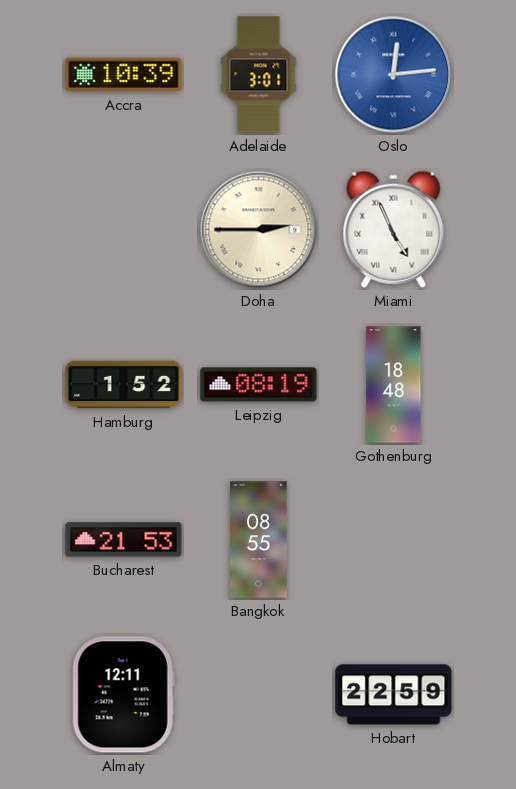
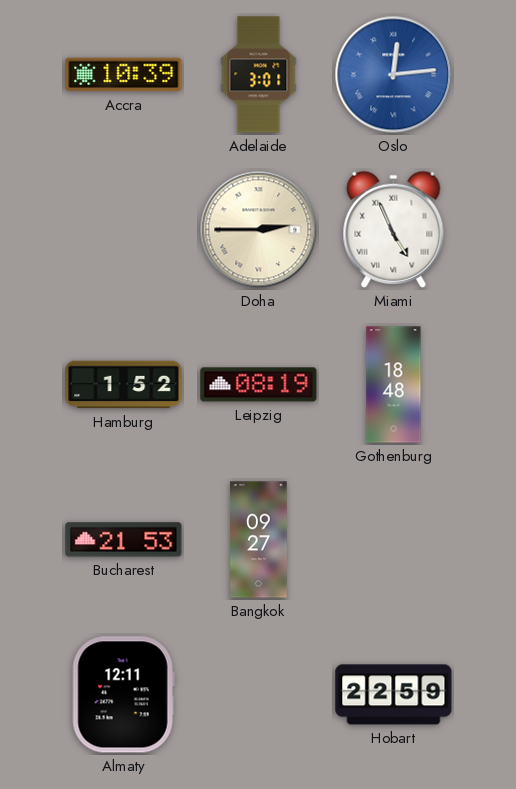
Bangkok: 08:55 -> 09:27
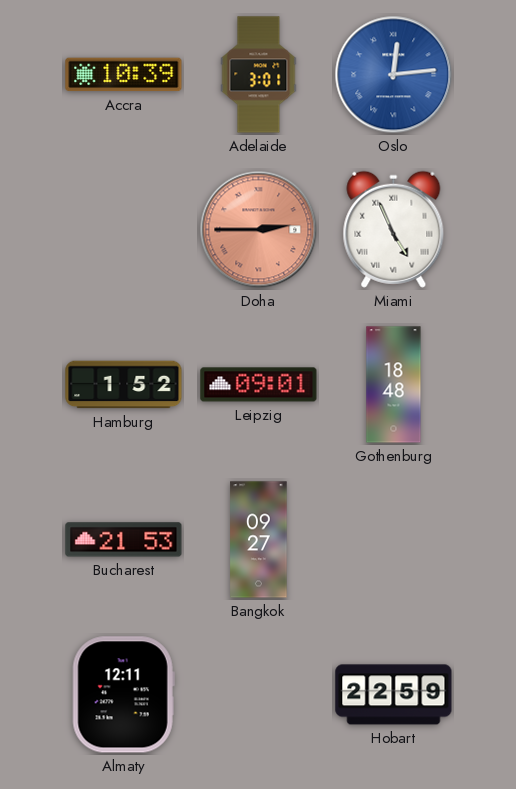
Doha dial: cream -> salmon
Leipzig: 08:19 -> 09:01
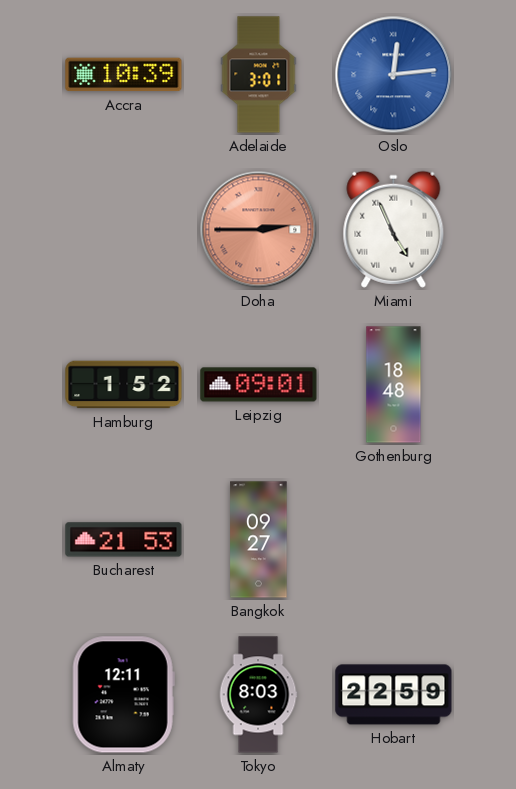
Tokyo: none -> 8:03
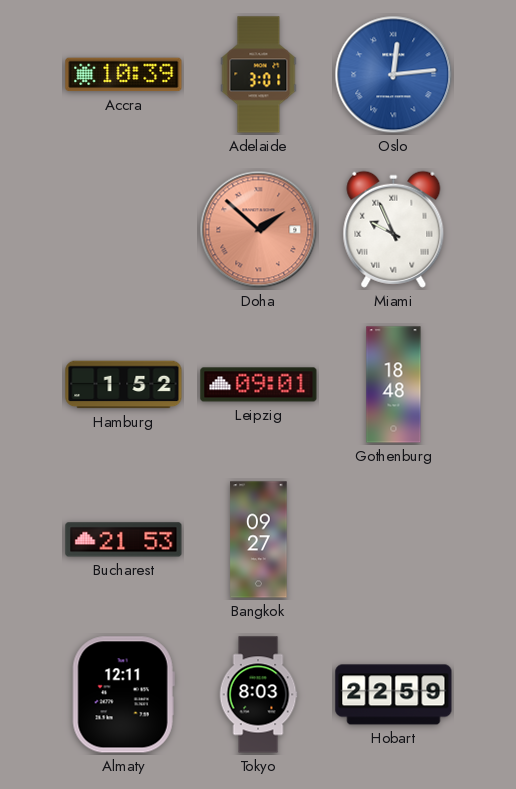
Doha: 2:45 -> 1:52
Miami: 4:56 -> 9:56
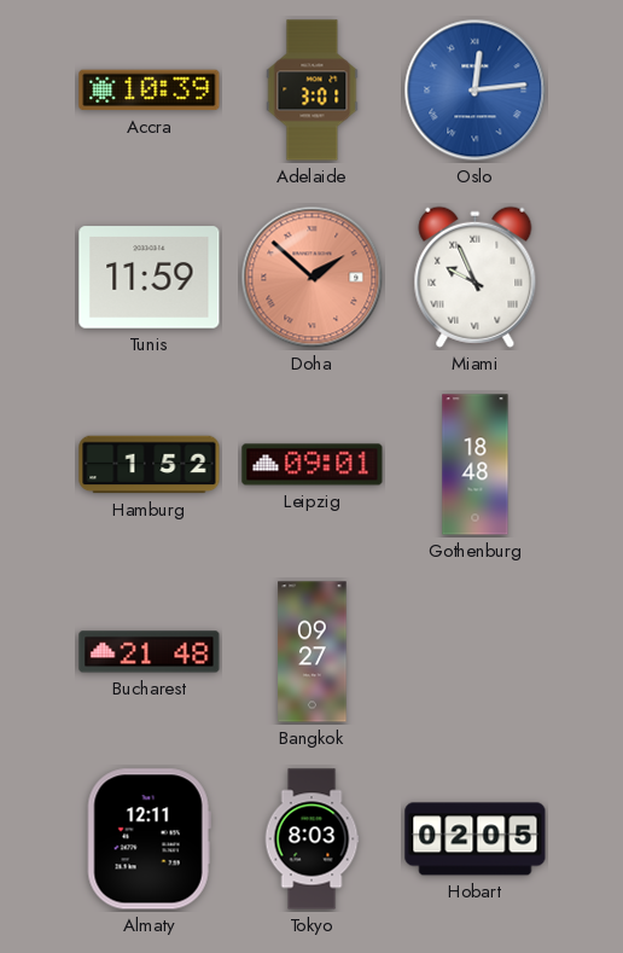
Tunis: none -> 11:59
Bucharest: 21:53 -> 21:48
Hobart: 22:59 -> 02:05
